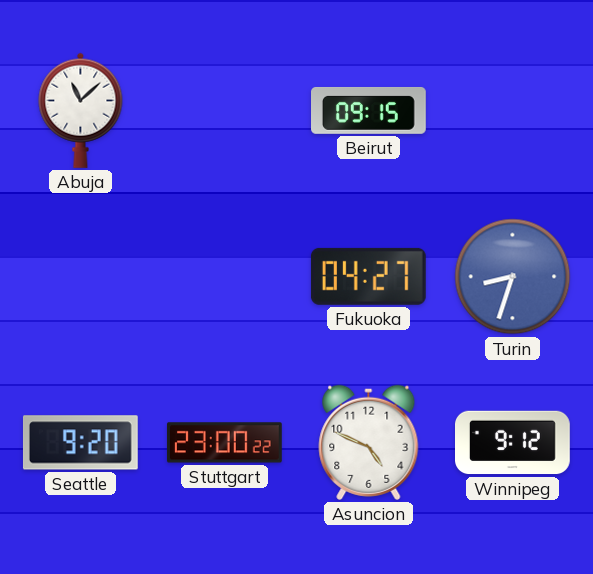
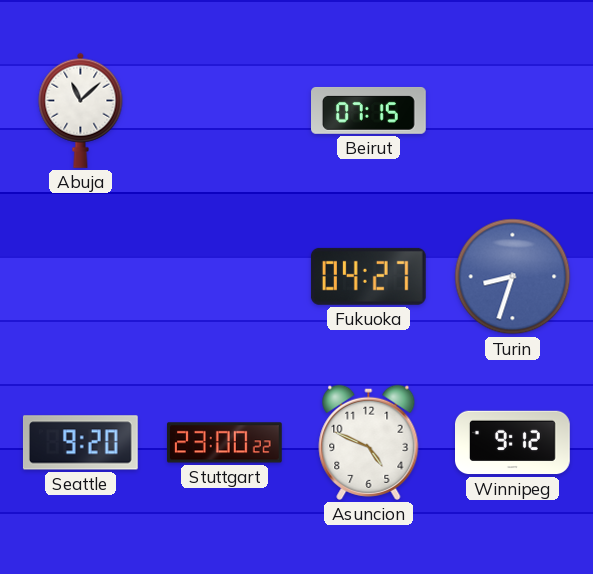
Beirut: 09:15 -> 07:15
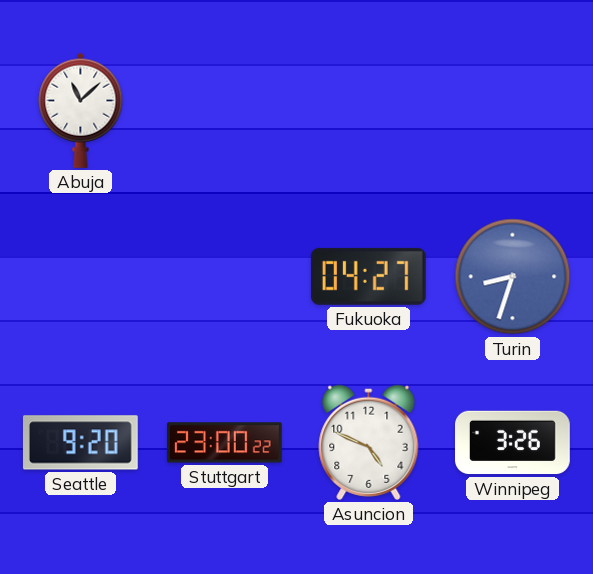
Beirut: 07:15 -> none
Winnipeg: 9:12 -> 3:26
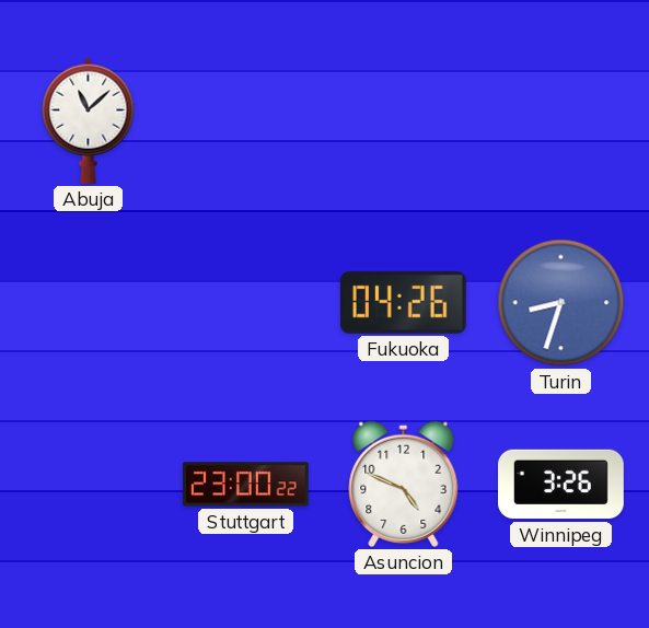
Fukuoka: 04:27 -> 04:26
Seattle: 9:20 -> none
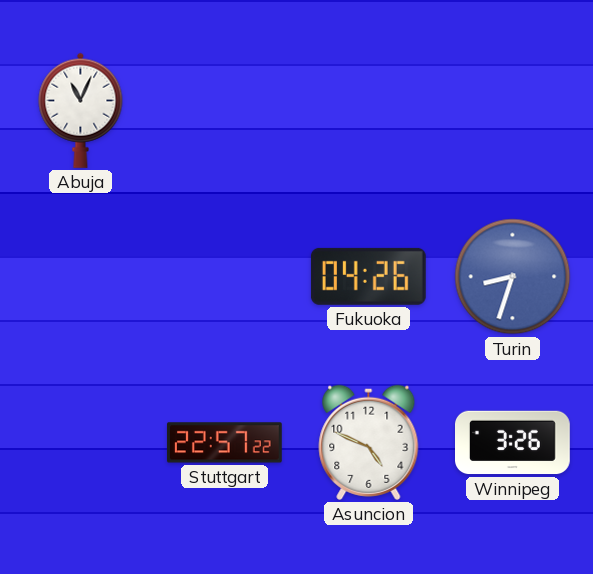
Abuja: 11:08 -> 11:04
Stuttgart: 23:00 -> 22:57
